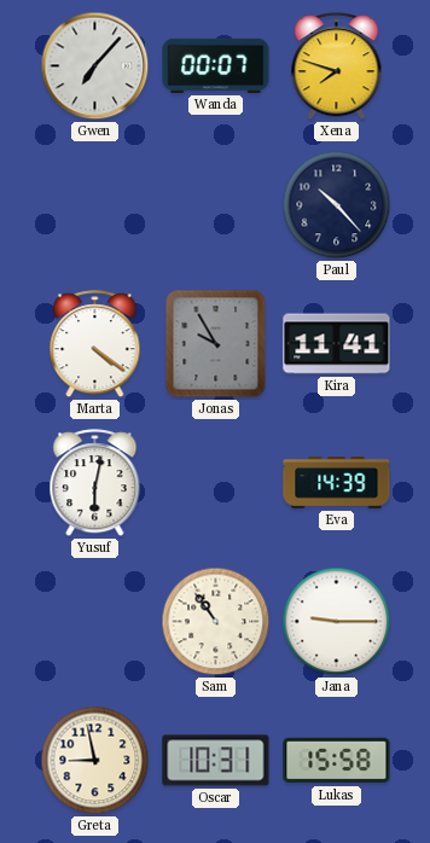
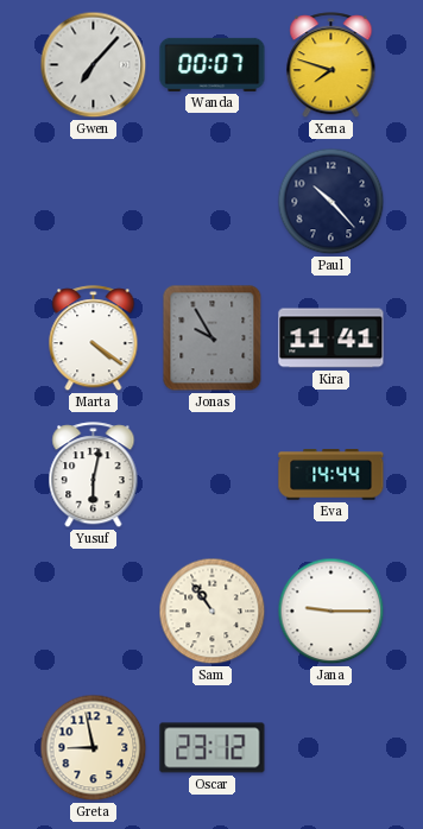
Eva: 14:39 -> 14:44
Oscar: 10:31 -> 23:12
Lukas: 15:58 -> none
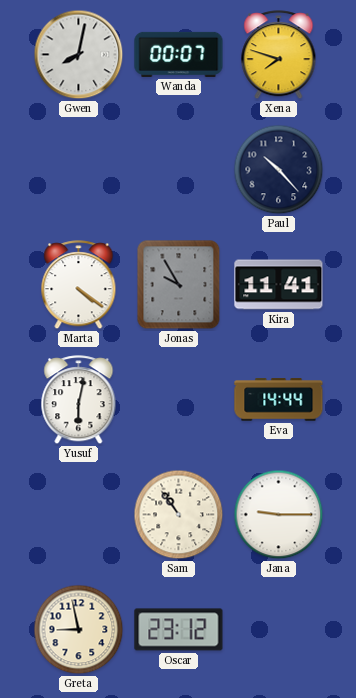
Gwen: 7:07 -> 8:02
